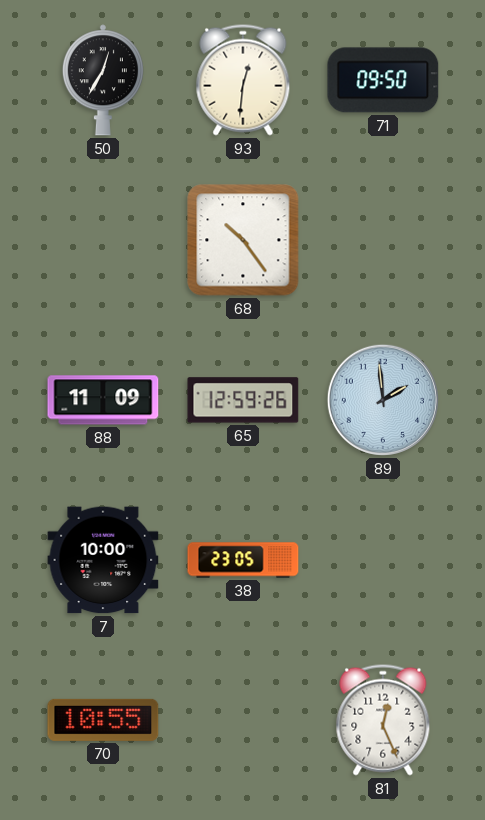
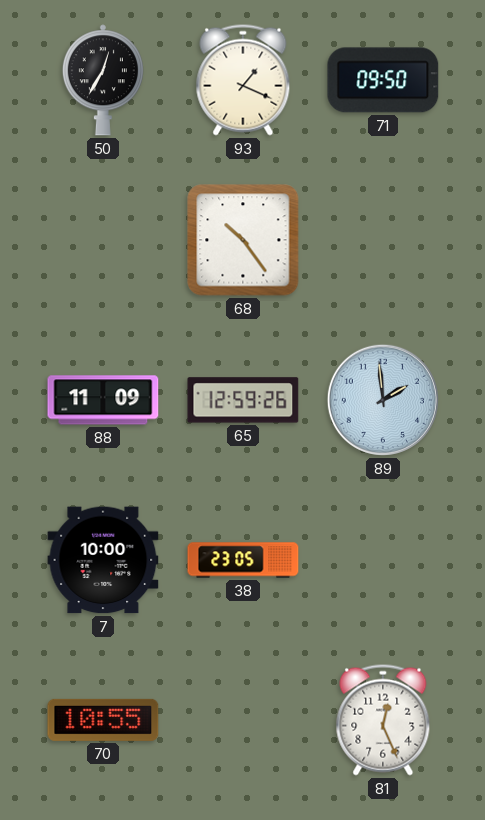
93: 12:31 -> 1:19
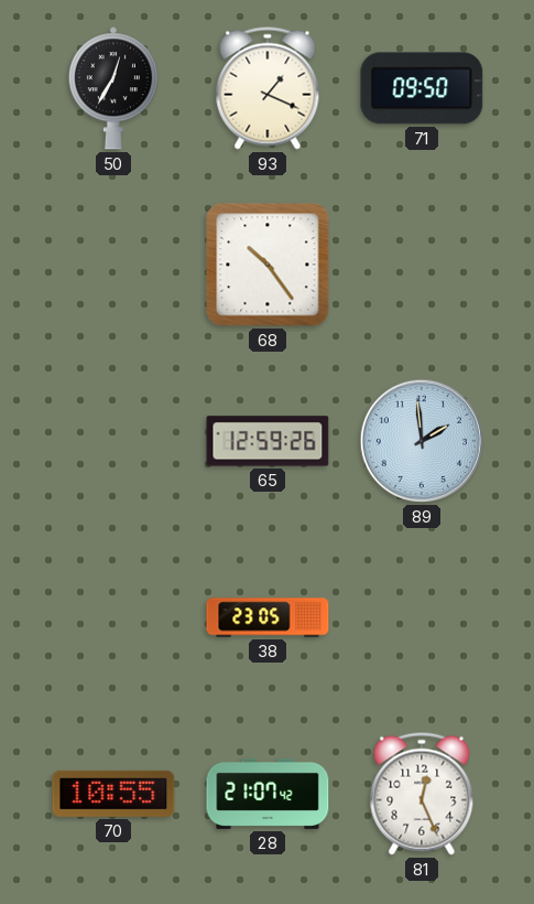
88: 11:09 -> none
7: 10:00 -> none
28: none -> 21:07
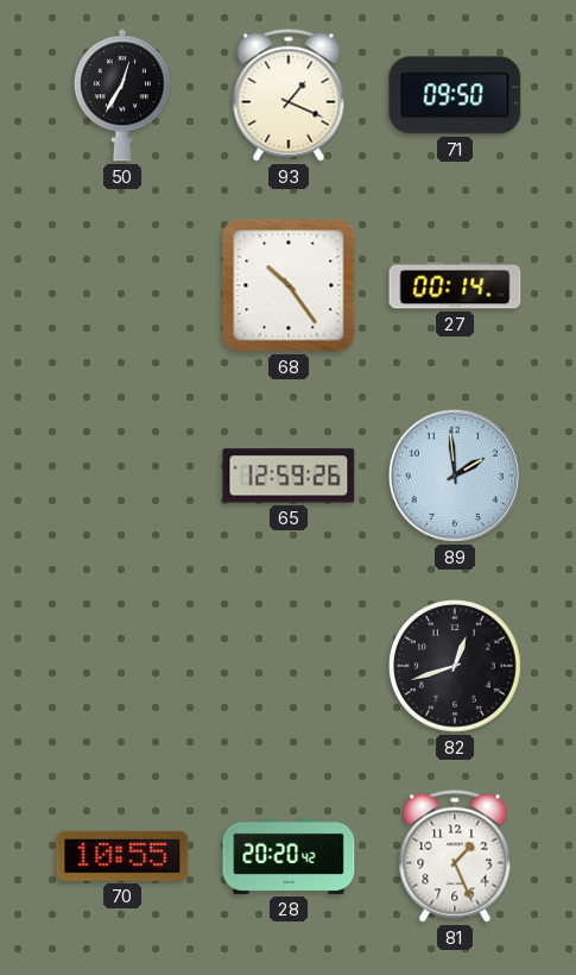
27: none -> 00:14
38: 23:05 -> none
82: none -> 12:42
28: 21:07 -> 20:20
81: 12:26 -> 1:26
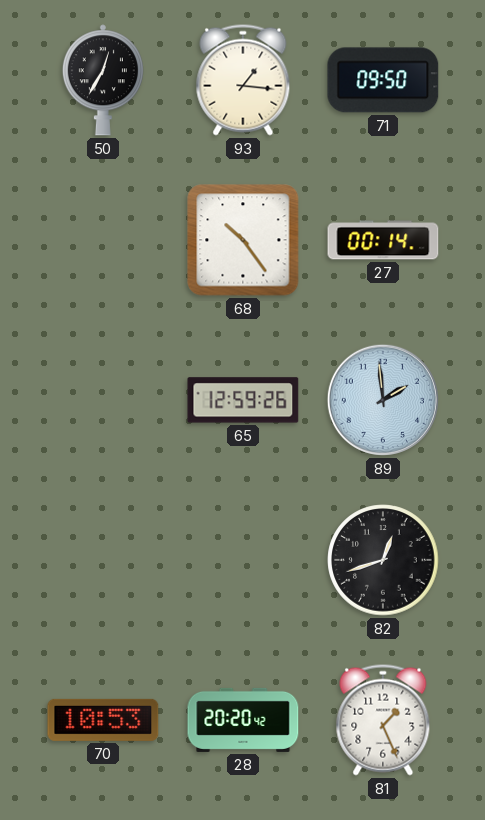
93: 1:19 -> 1:16
70: 10:55 -> 10:53
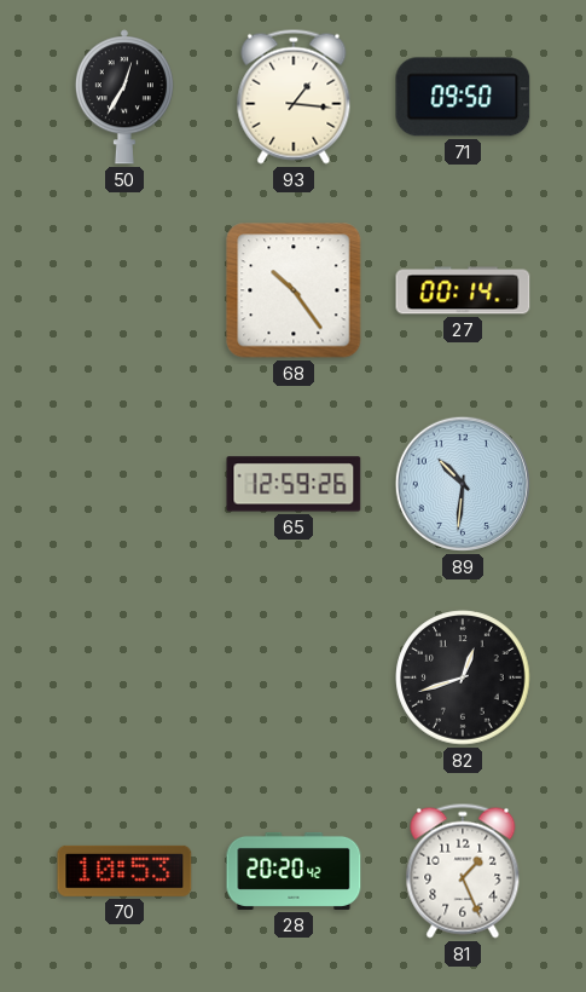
89: 1:59 -> 10:31
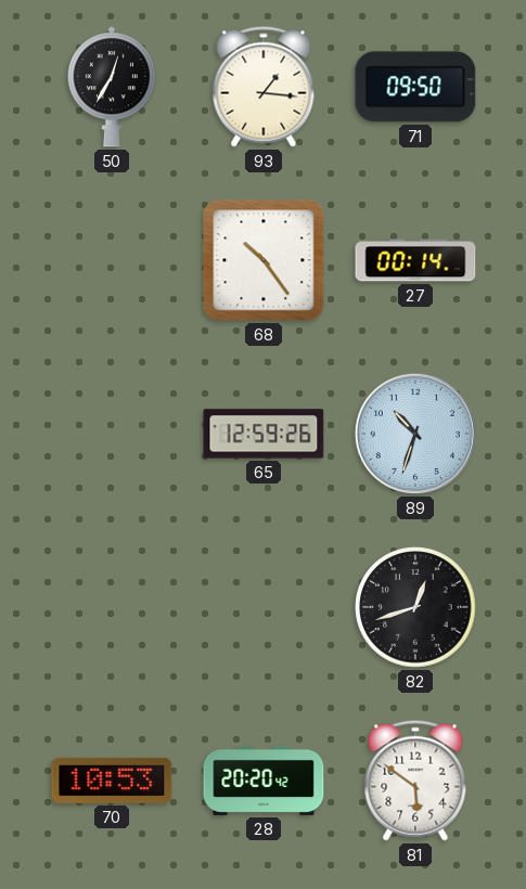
89: 10:31 -> 10:33
81: 1:26 -> 5:51
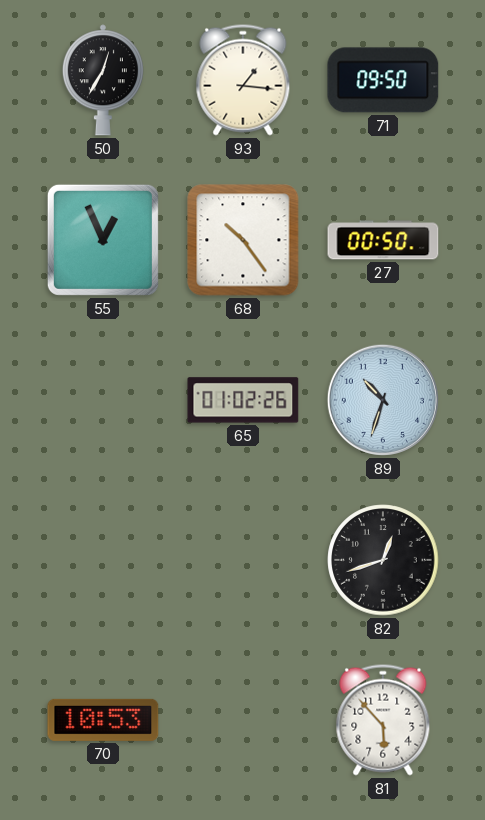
55: none -> 12:56
27: 00:14 -> 00:50
65: 12:59 -> 01:02
28: 20:20 -> none
81: 5:51 -> 5:53
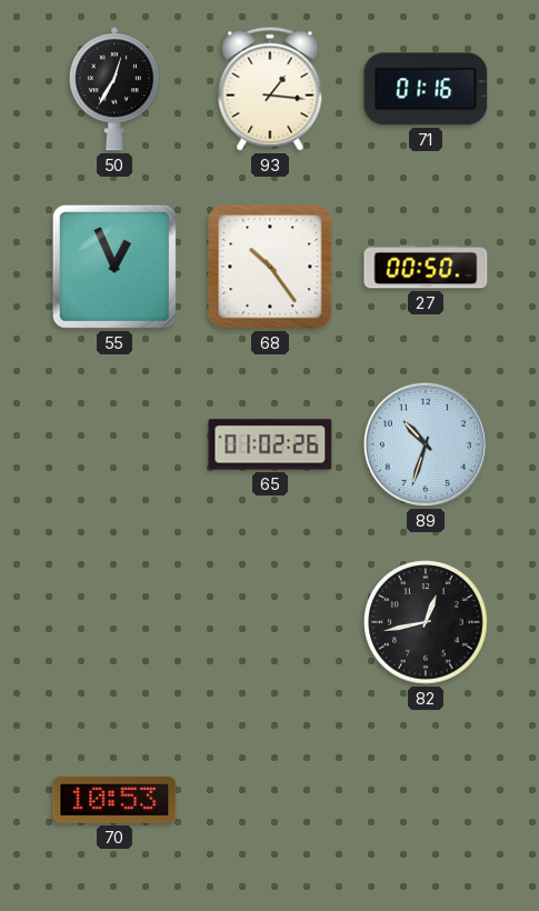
71: 09:50 -> 01:16
82: 12:42 -> 12:43
81: 5:53 -> none
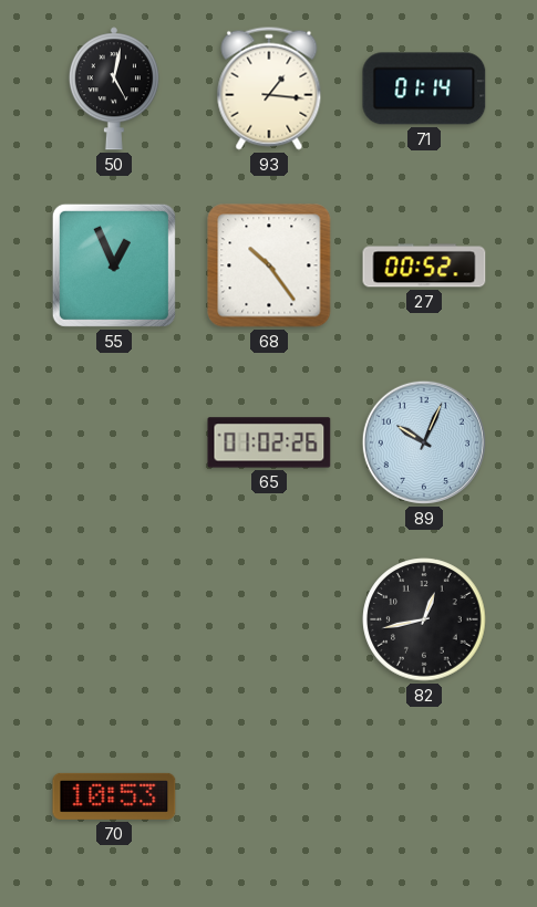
50: 12:35 -> 5:02
71: 01:16 -> 01:14
27: 00:50 -> 00:52
89: 10:33 -> 10:04
